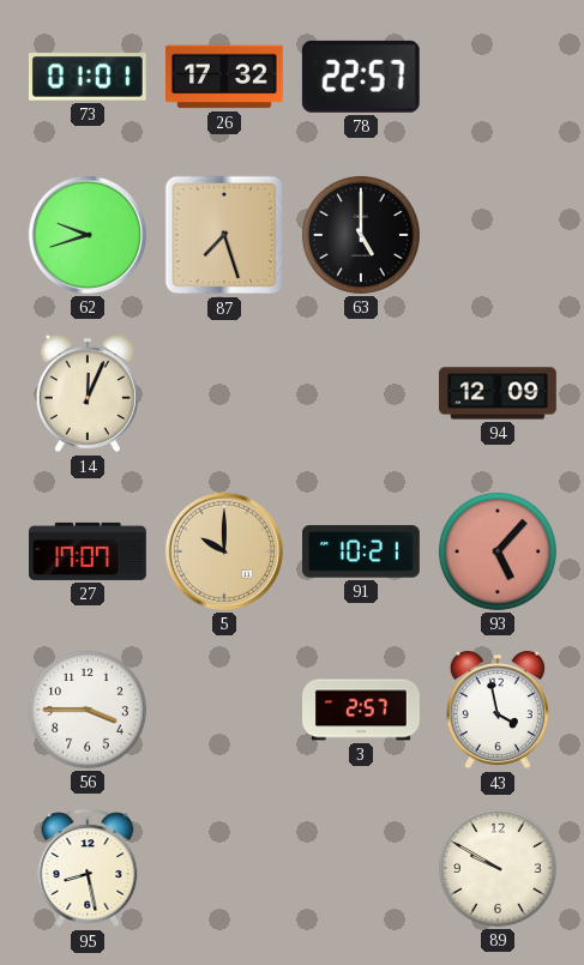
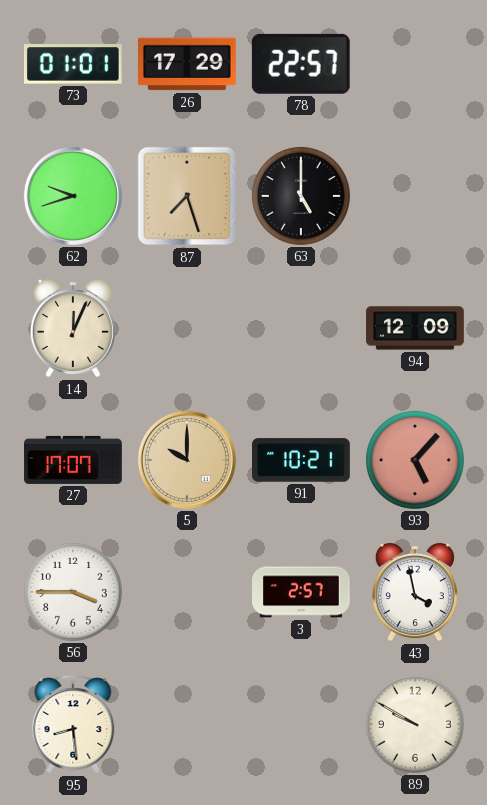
26: 17:32 -> 17:29
95: 8:28 -> 8:29
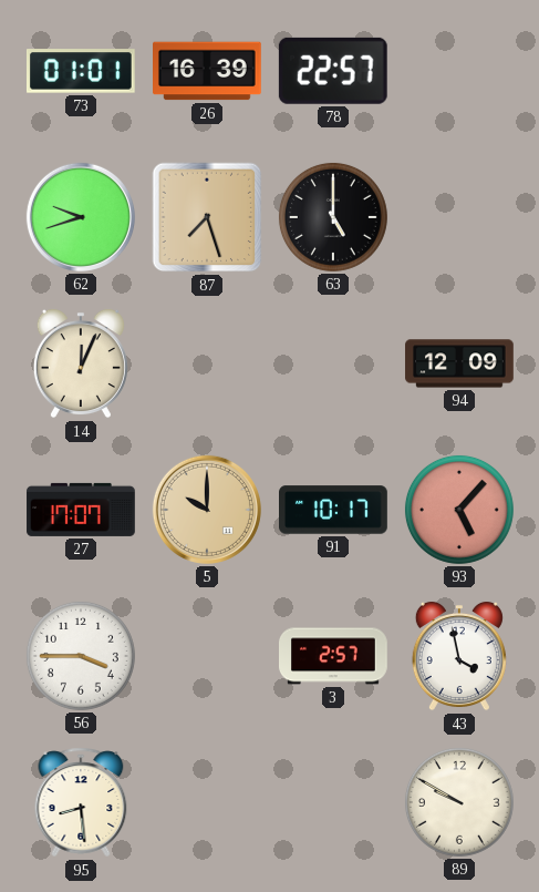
26: 17:29 -> 16:39
91: 10:21 -> 10:17
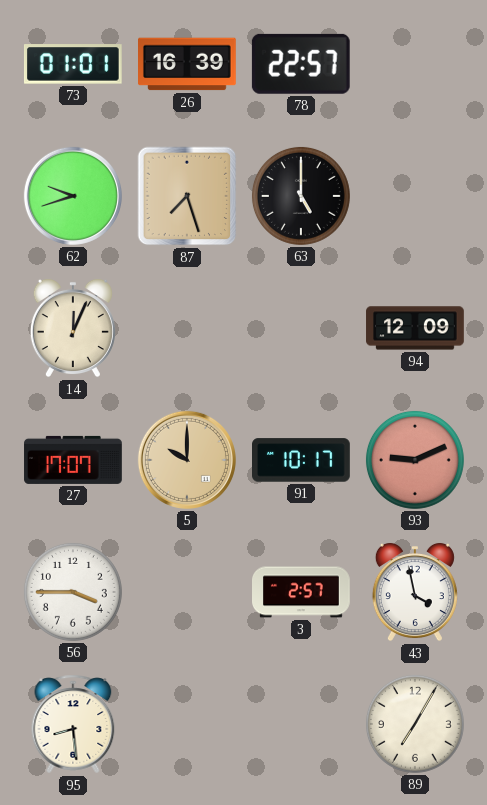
93: 5:07 -> 9:11
89: 9:50 -> 7:05
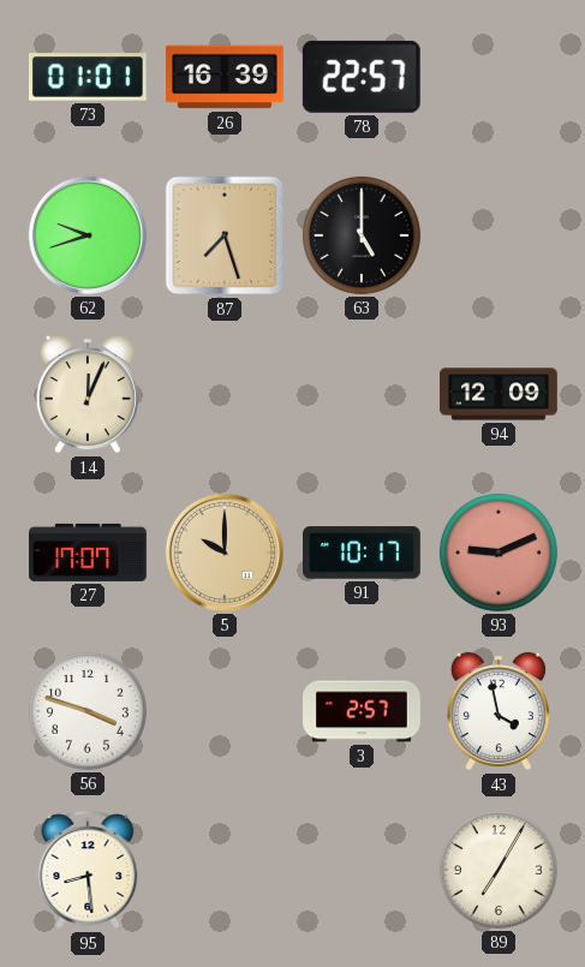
56: 3:45 -> 3:48
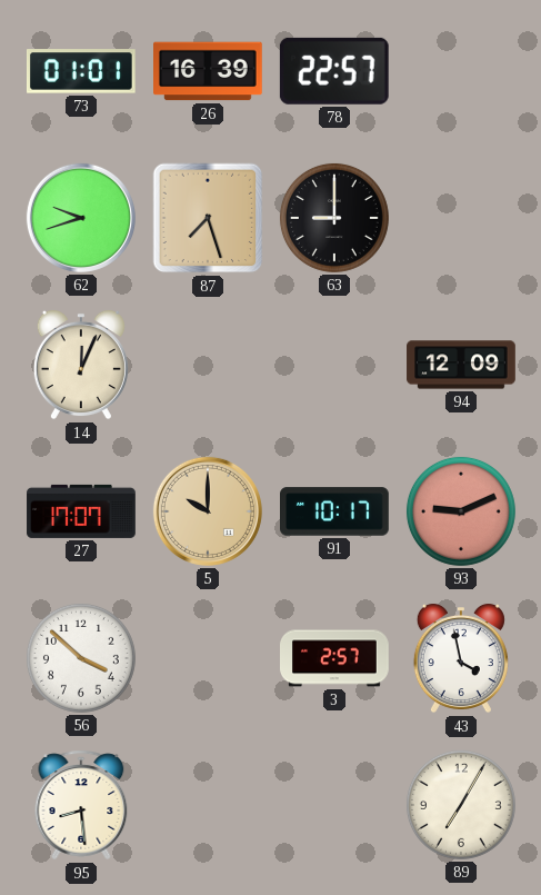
63: 5:00 -> 9:00
56: 3:48 -> 3:52
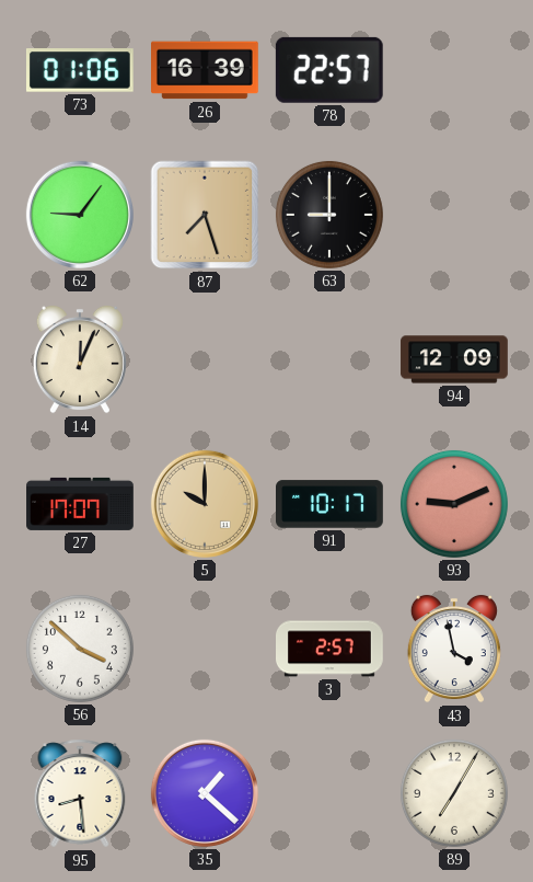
73: 01:01 -> 01:06
62: 9:42 -> 9:06
35: none -> 1:22
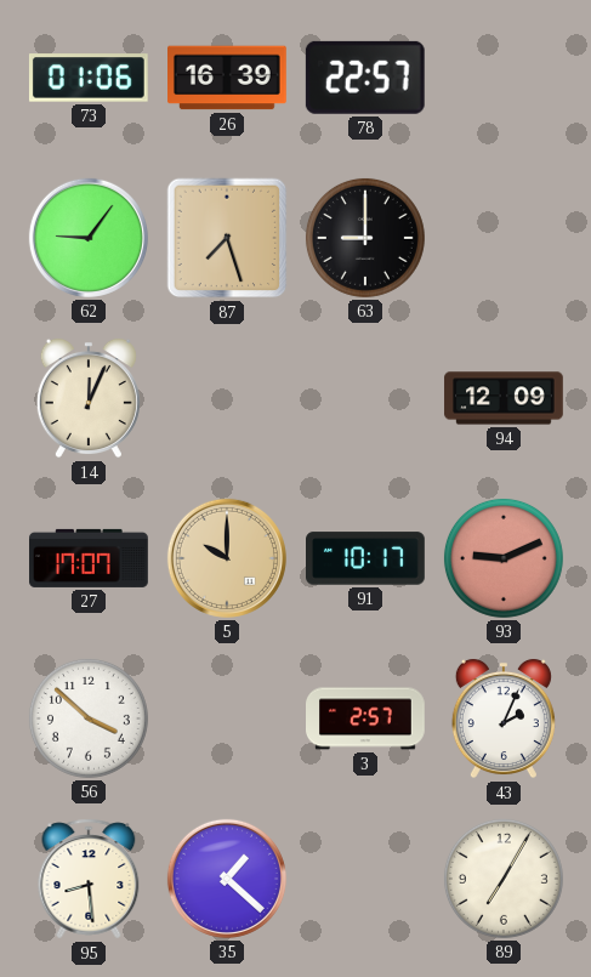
43: 3:58 -> 2:04
